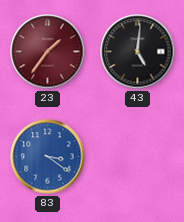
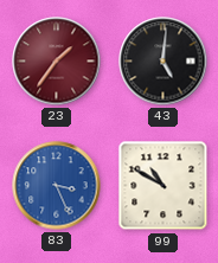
83: 3:21 -> 3:26
99: none -> 10:50
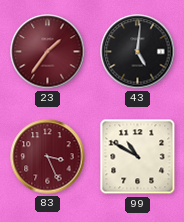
83 dial: blue -> burgundy
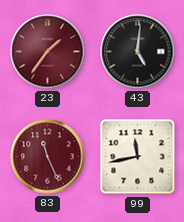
83: 3:26 -> 11:26
99: 10:50 -> 11:43
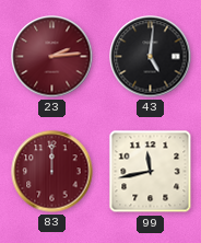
23: 1:36 -> 2:14
83: 11:26 -> 12:00
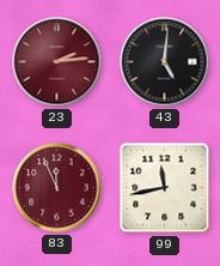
83: 12:00 -> 11:56
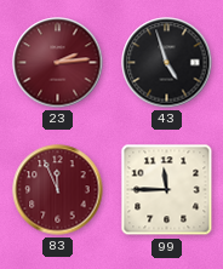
43: 5:01 -> 4:57
99: 11:43 -> 11:45
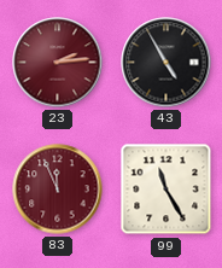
43: 4:57 -> 4:55
99: 11:45 -> 11:25
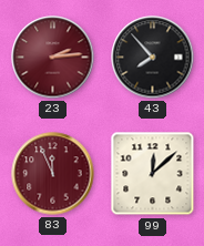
43: 4:55 -> 7:53
99: 11:25 -> 12:08
